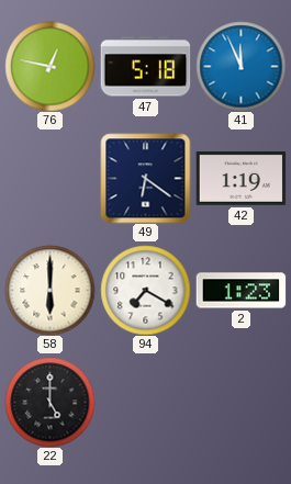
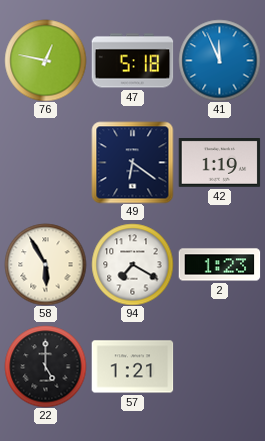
58: 6:00 -> 5:55
57: none -> 1:21
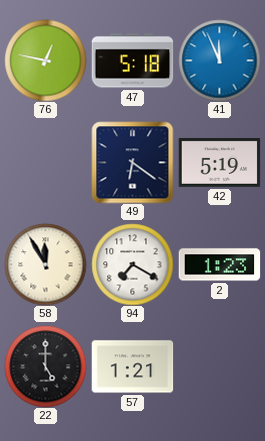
42: 1:19 -> 5:19
58: 5:55 -> 11:55
